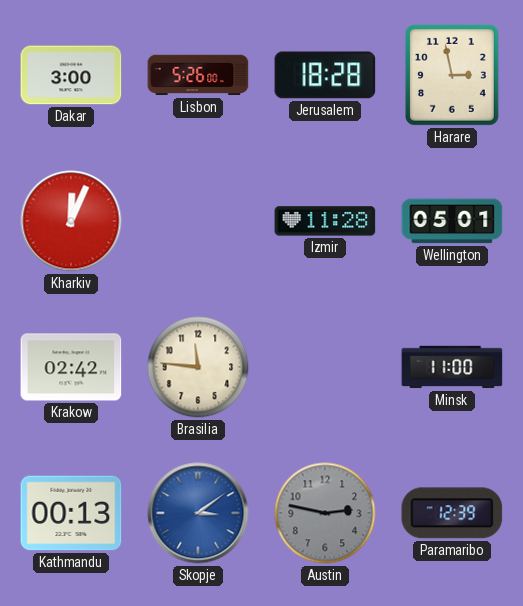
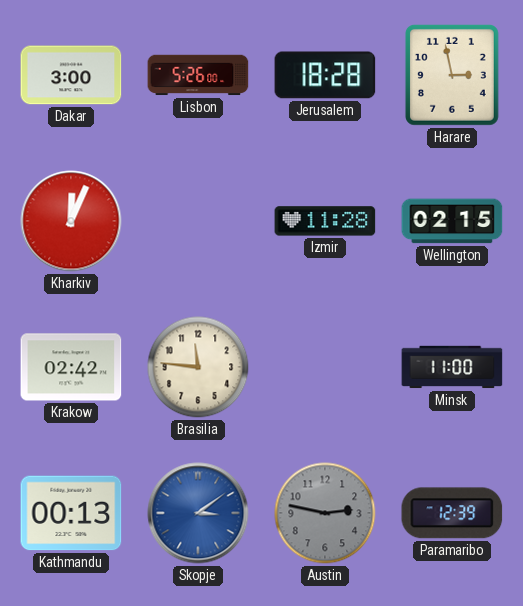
Wellington: 05:01 -> 02:15
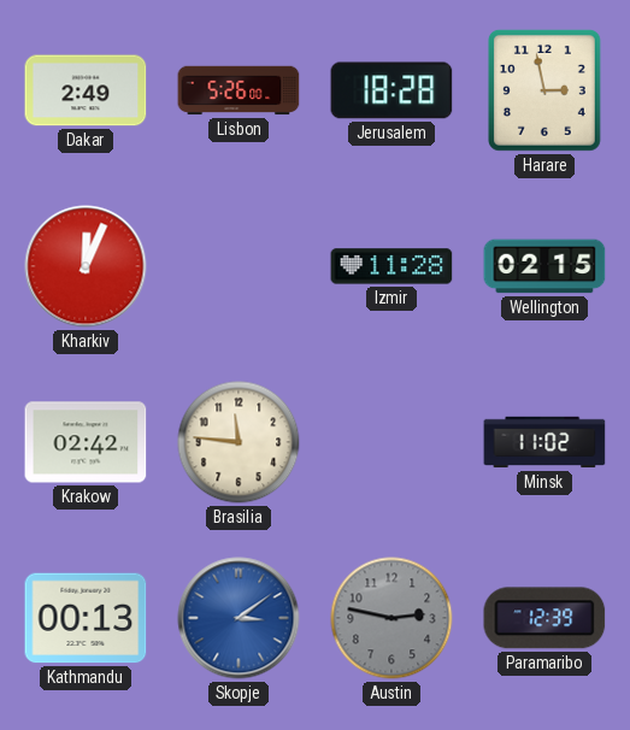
Dakar: 3:00 -> 2:49
Minsk: 11:00 -> 11:02
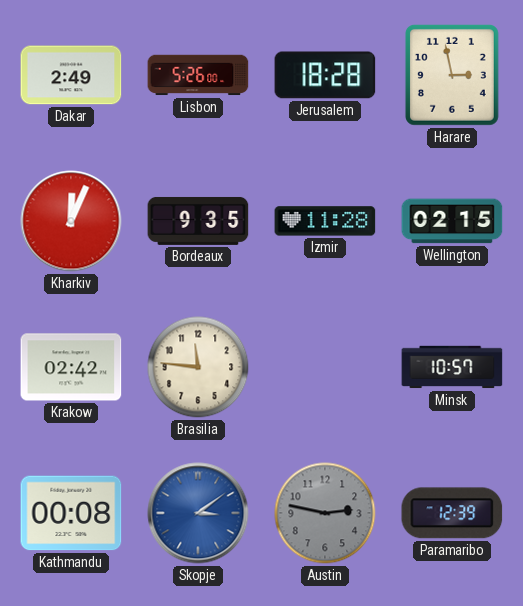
Bordeaux: none -> 9:35
Minsk: 11:02 -> 10:57
Kathmandu: 00:13 -> 00:08
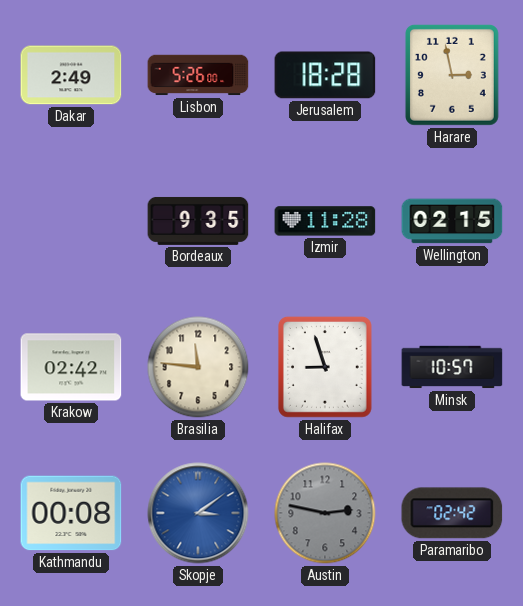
Kharkiv: 12:04 -> none
Halifax: none -> 8:57
Paramaribo: 12:39 -> 02:42
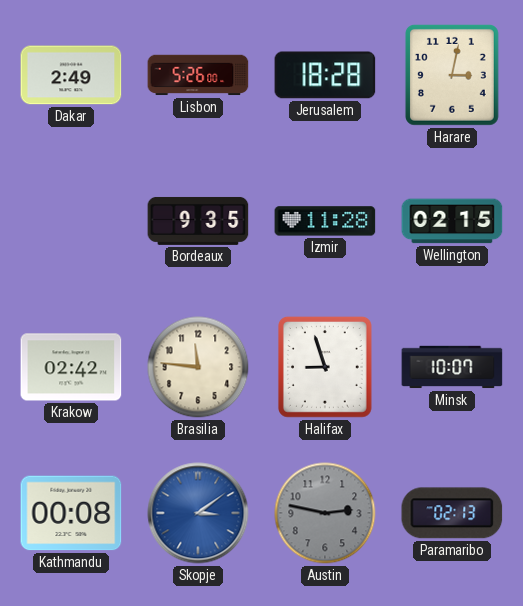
Harare: 2:58 -> 3:02
Minsk: 10:57 -> 10:07
Paramaribo: 02:42 -> 02:13
